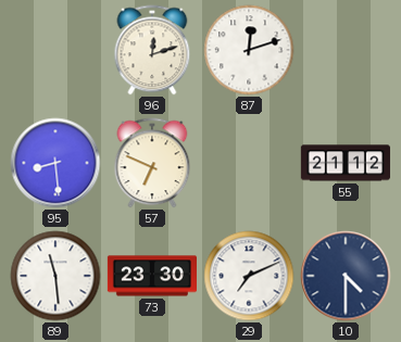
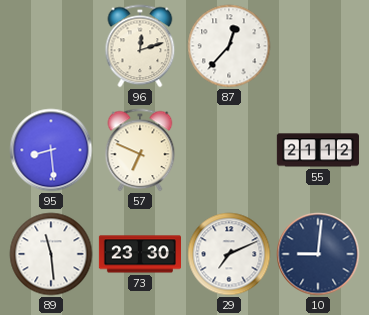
87: 12:12 -> 12:37
10: 4:30 -> 9:01
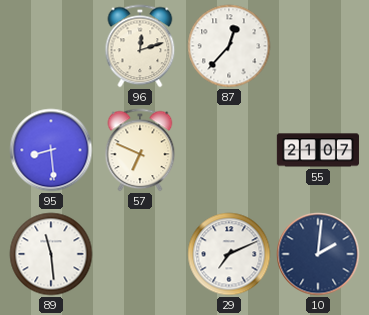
55: 21:12 -> 21:07
73: 23:30 -> none
10: 9:01 -> 2:01
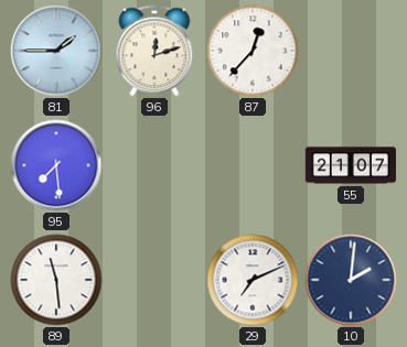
81: none -> 1:45
95: 8:29 -> 7:29
57: 6:49 -> none
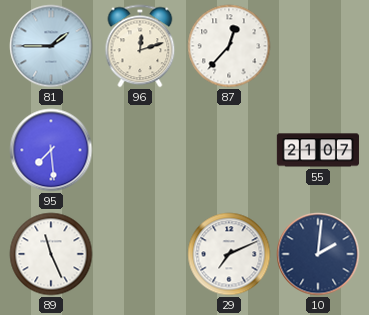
89: 11:29 -> 11:26
